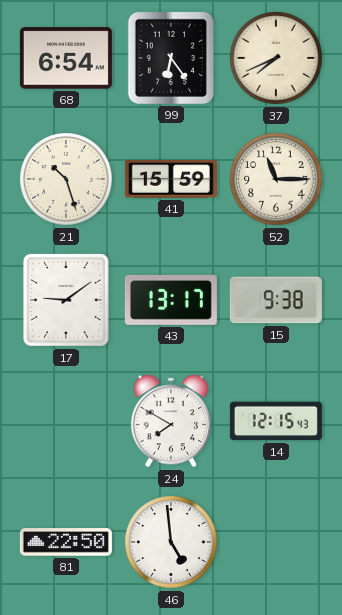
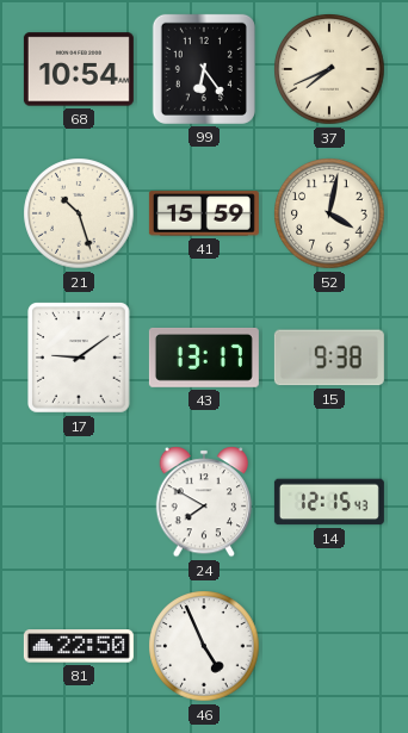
68: 6:54 -> 10:54
52: 11:15 -> 4:02
46: 4:59 -> 4:56
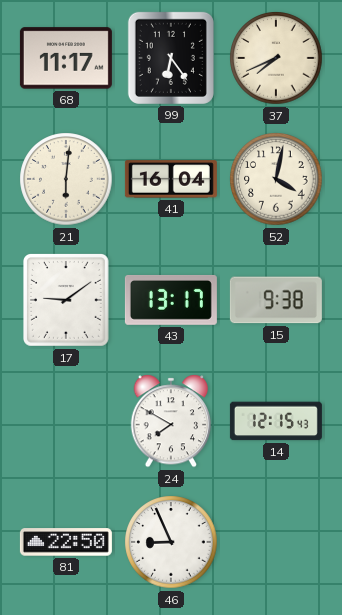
68: 10:54 -> 11:17
21: 10:27 -> 6:01
41: 15:59 -> 16:04
46: 4:56 -> 8:56
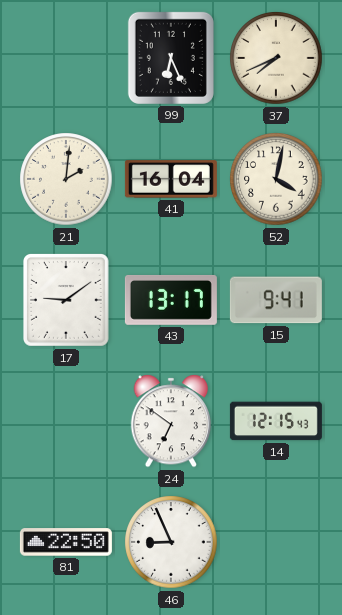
68: 11:17 -> none
99: 6:24 -> 6:26
21: 6:01 -> 2:01
15: 9:38 -> 9:41
24: 7:50 -> 6:51
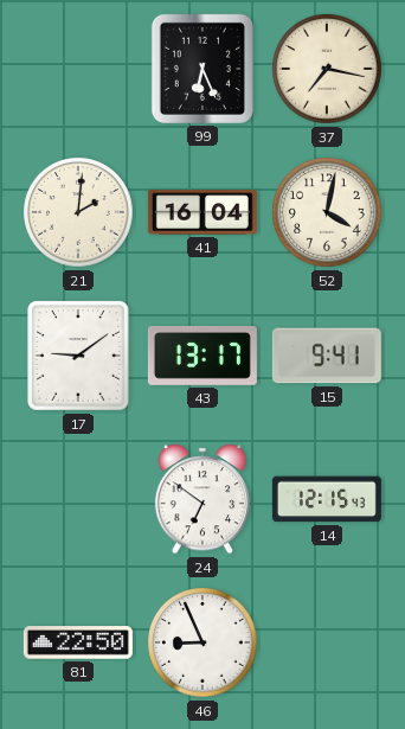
37: 7:41 -> 7:17
